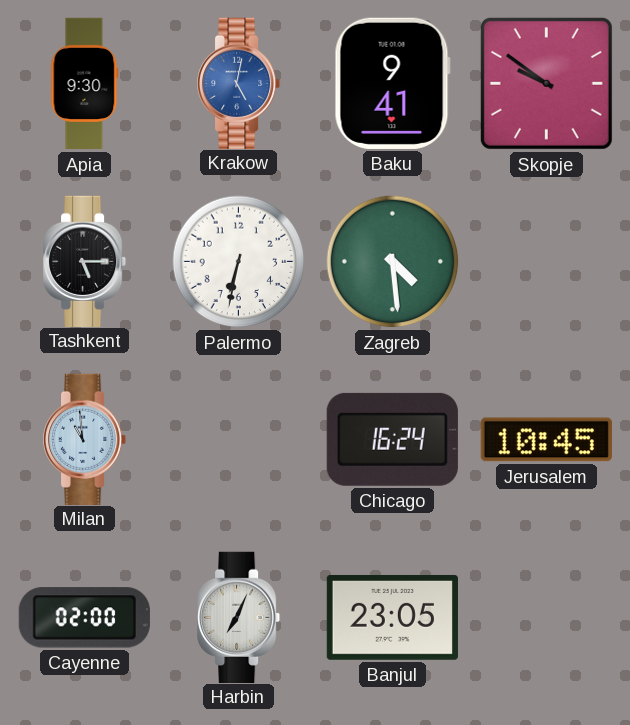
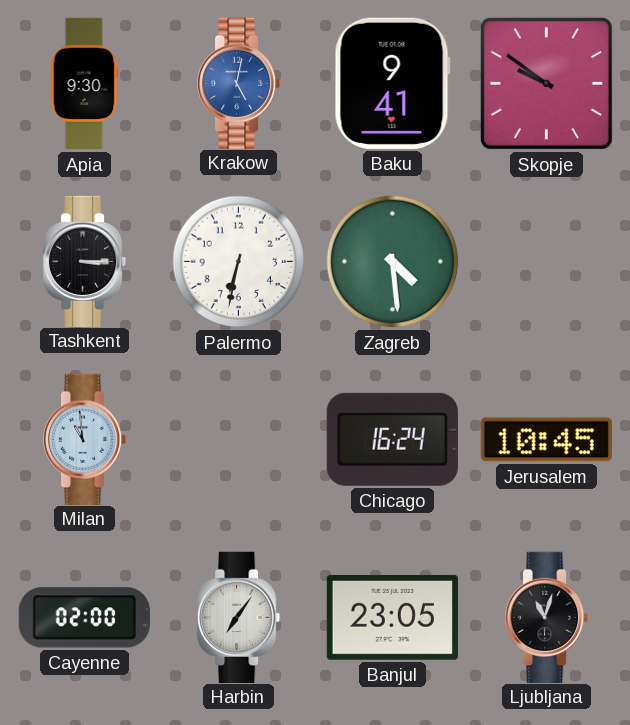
Tashkent: 5:15 -> 3:15
Harbin: 7:04 -> 7:06
Ljubljana: none -> 11:03
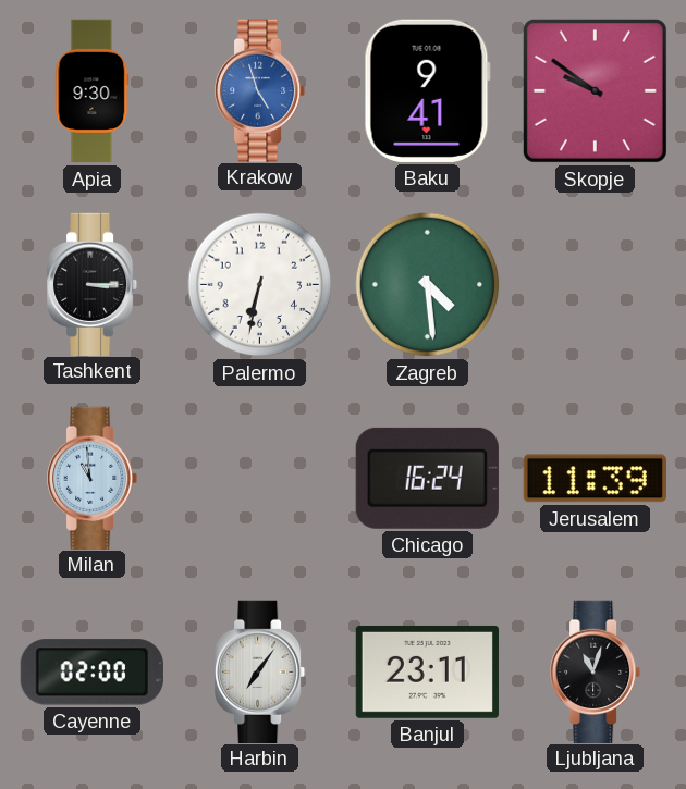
Krakow: 5:02 -> 4:57
Jerusalem: 10:45 -> 11:39
Banjul: 23:05 -> 23:11
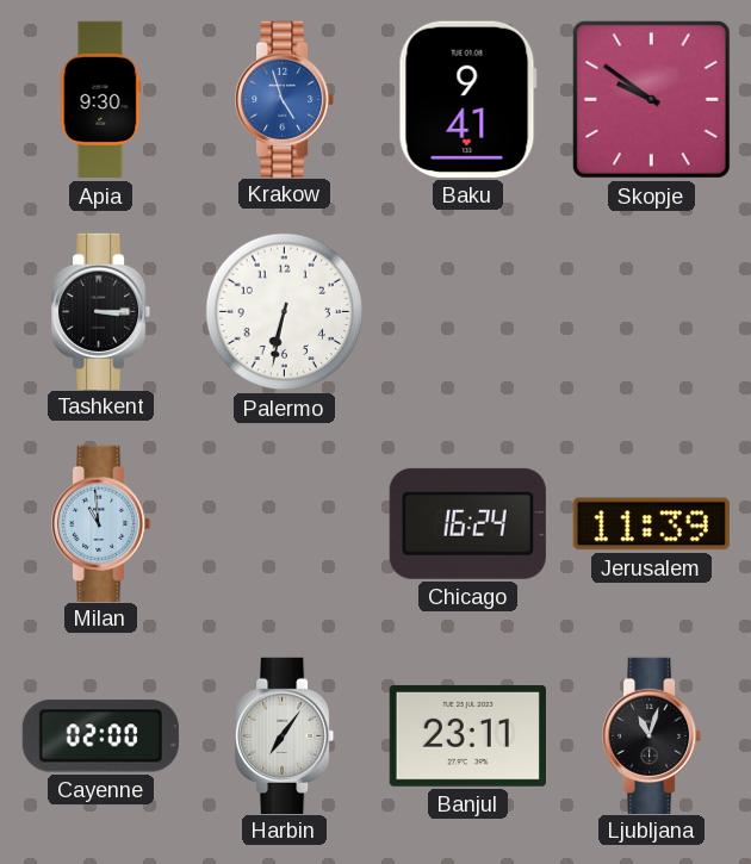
Zagreb: 4:29 -> none
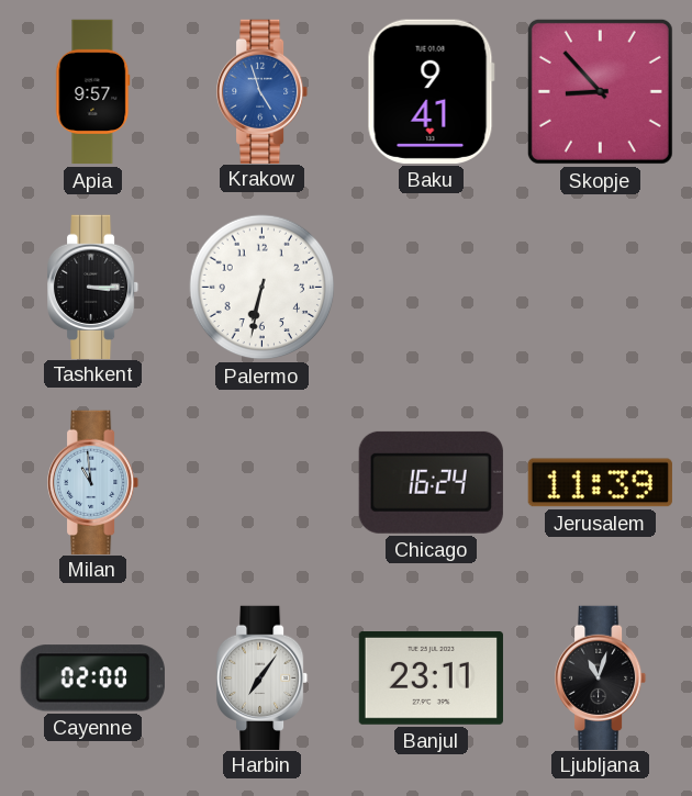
Apia: 9:30 -> 9:57
Skopje: 9:51 -> 8:53
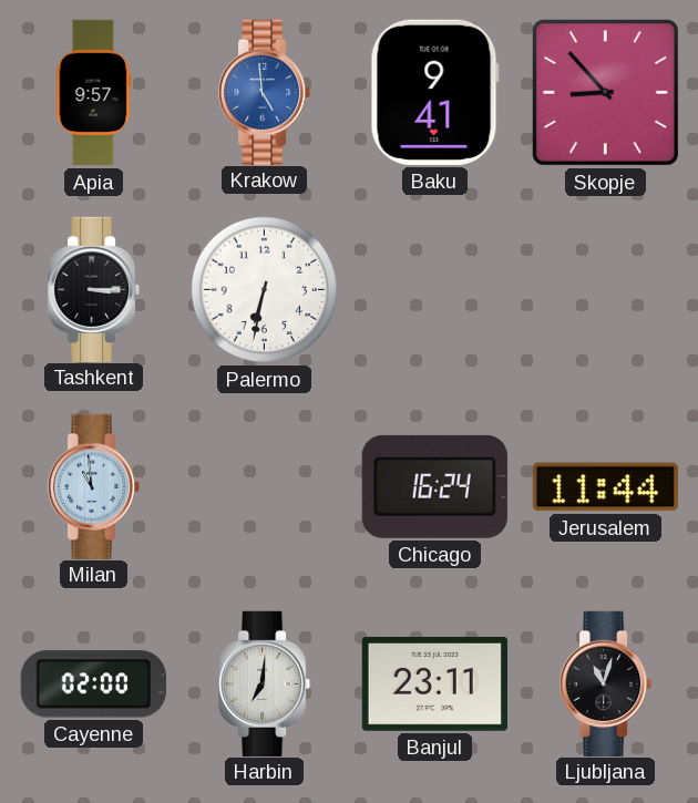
Krakow: 4:57 -> 4:59
Jerusalem: 11:39 -> 11:44
Harbin: 7:06 -> 7:01
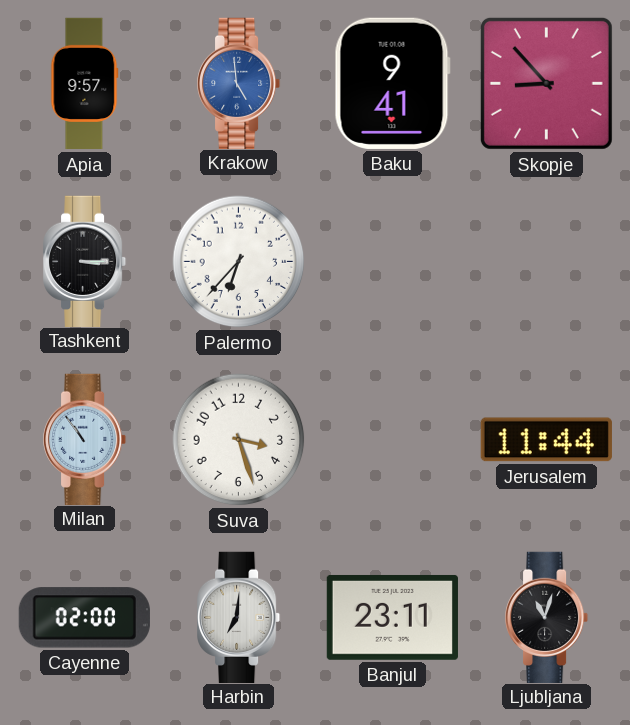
Palermo: 6:32 -> 6:37
Milan: 10:59 -> 10:54
Suva: none -> 3:27
Chicago: 16:24 -> none
